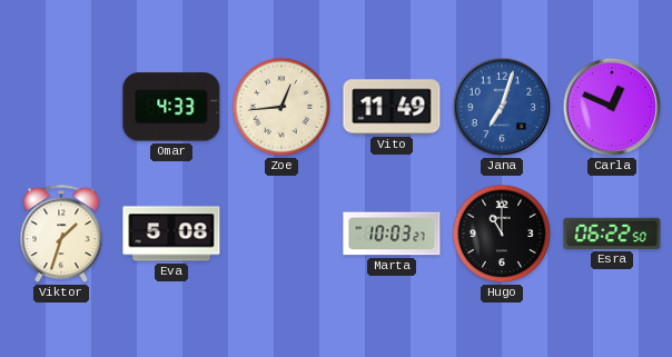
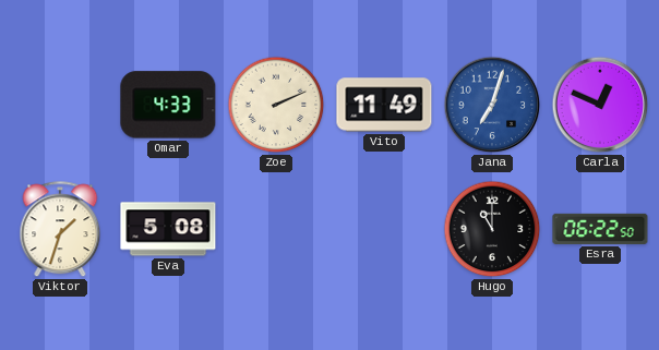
Zoe: 12:44 -> 2:11
Marta: 10:03 -> none
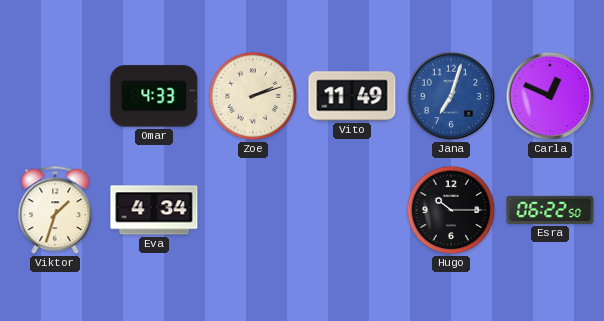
Zoe: 2:11 -> 2:12
Eva: 5:08 -> 4:34
Hugo: 11:00 -> 10:15
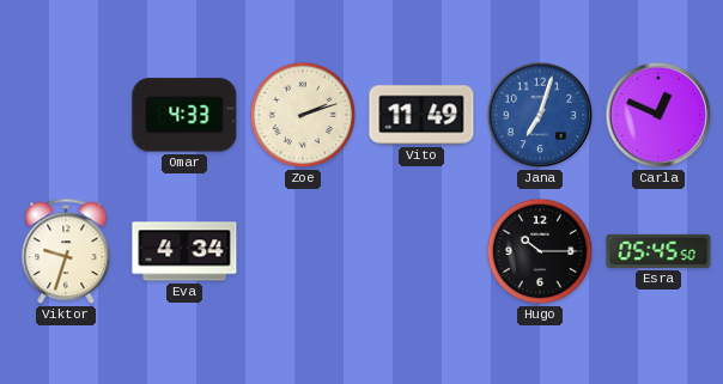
Viktor: 1:33 -> 9:33
Esra: 06:22 -> 05:45
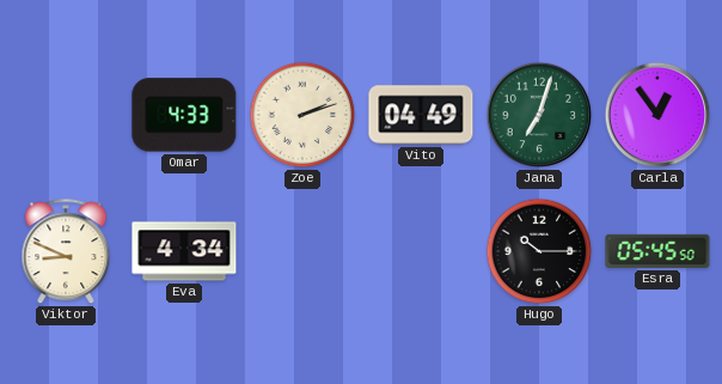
Vito: 11:49 -> 04:49
Jana dial: blue -> green
Carla: 12:49 -> 12:54
Viktor: 9:33 -> 8:49
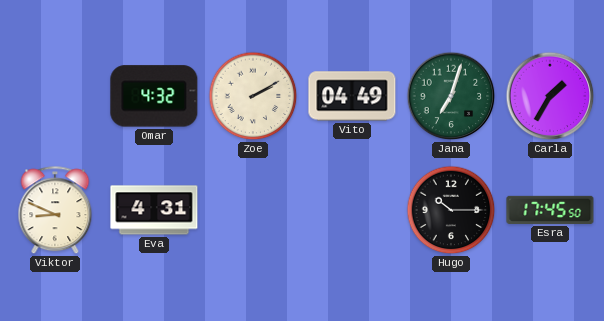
Omar: 4:33 -> 4:32
Zoe: 2:12 -> 2:10
Carla: 12:54 -> 1:35
Eva: 4:34 -> 4:31
Esra: 05:45 -> 17:45
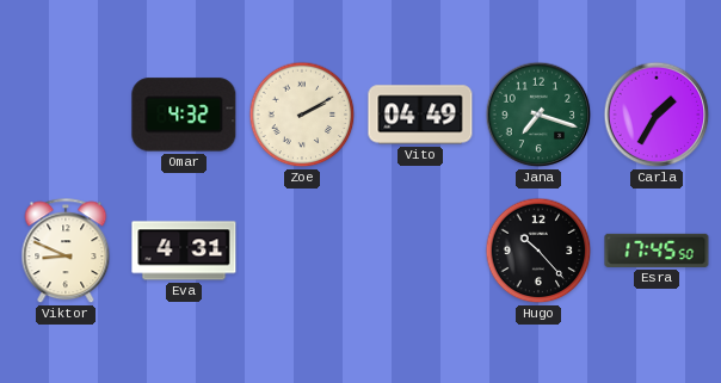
Jana: 7:03 -> 7:18
Hugo: 10:15 -> 10:23
